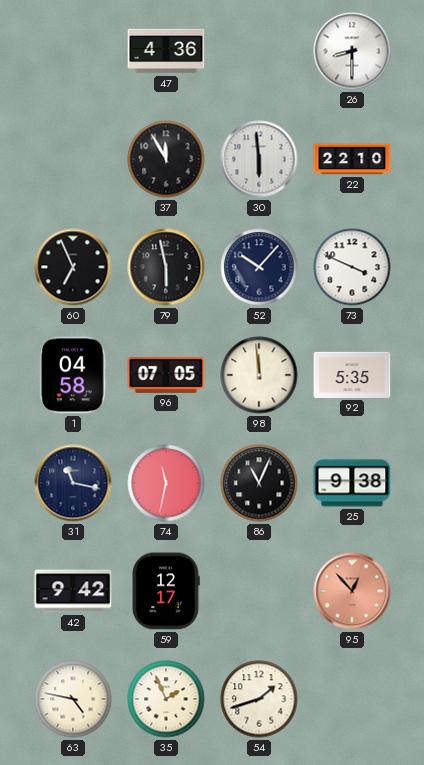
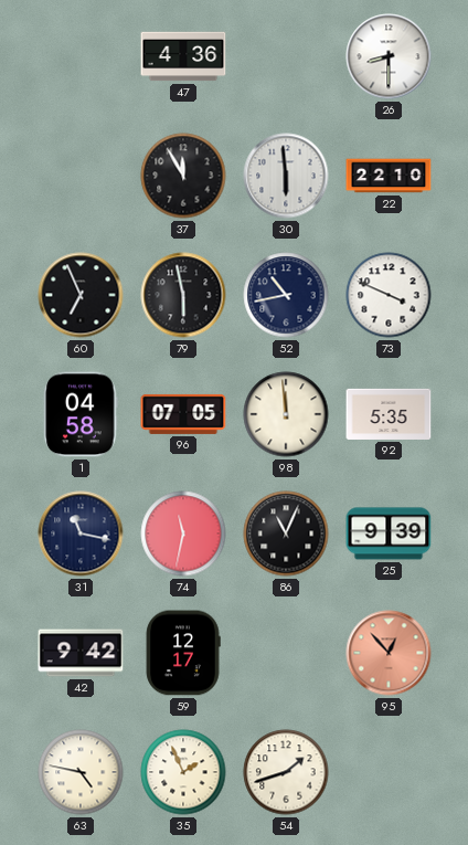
52: 10:07 -> 10:43
25: 9:38 -> 9:39
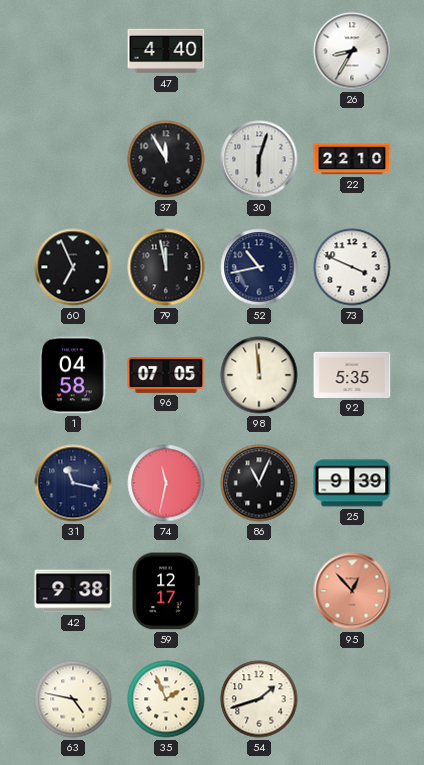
47: 4:36 -> 4:40
26: 8:30 -> 8:35
30: 5:59 -> 6:03
79: 5:58 -> 11:58
42: 9:42 -> 9:38
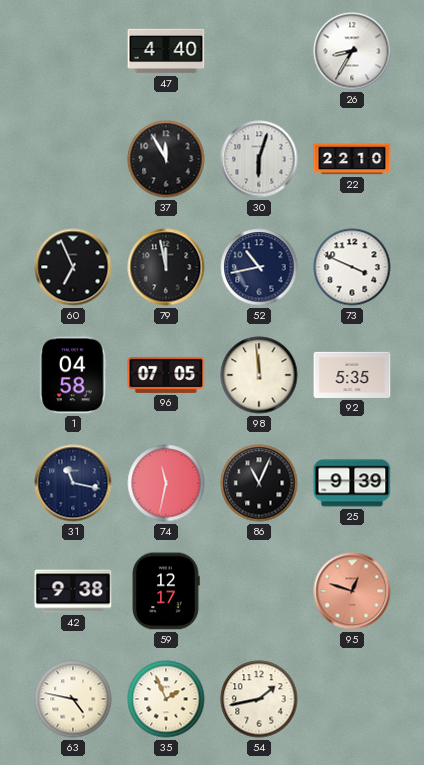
95: 12:53 -> 12:48
54: 1:42 -> 1:43
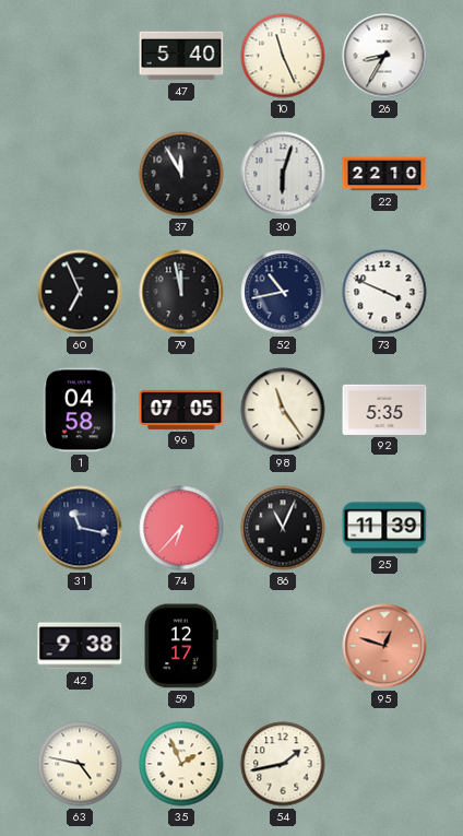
47: 4:40 -> 5:40
10: none -> 11:26
98: 11:59 -> 11:24
74: 11:32 -> 6:37
25: 9:39 -> 11:39
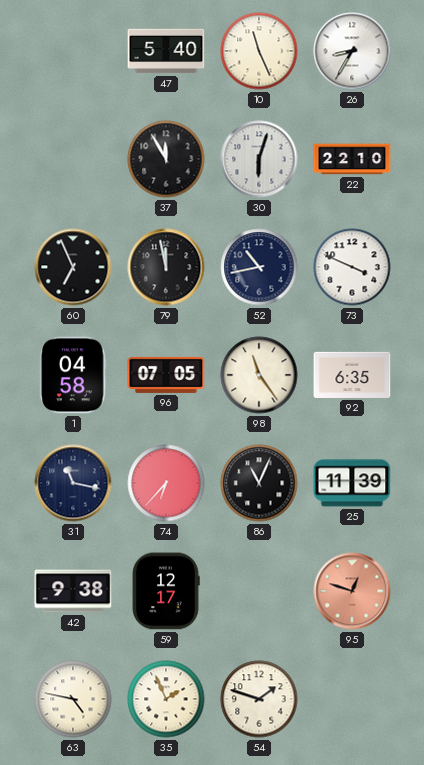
92: 5:35 -> 6:35
54: 1:43 -> 1:48
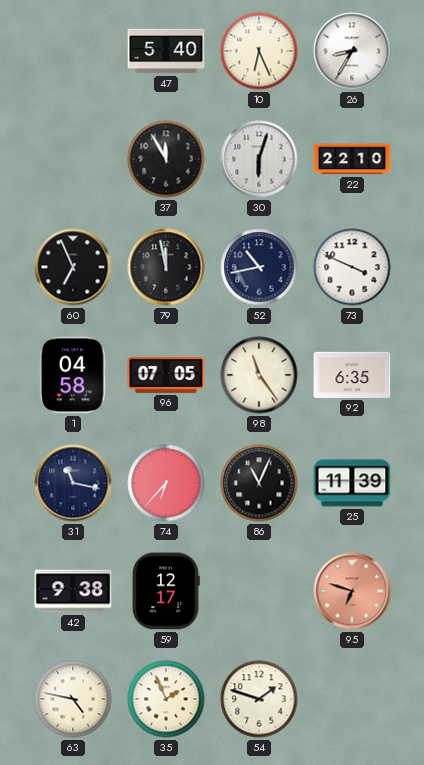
10: 11:26 -> 6:26
95: 12:48 -> 6:48
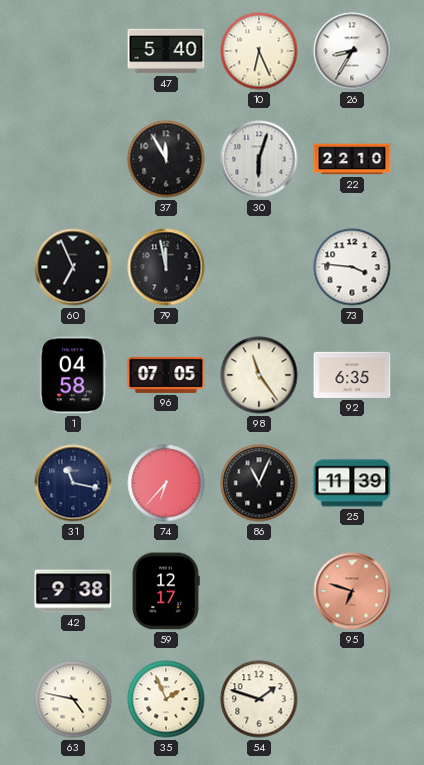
52: 10:43 -> none
73: 3:49 -> 3:46
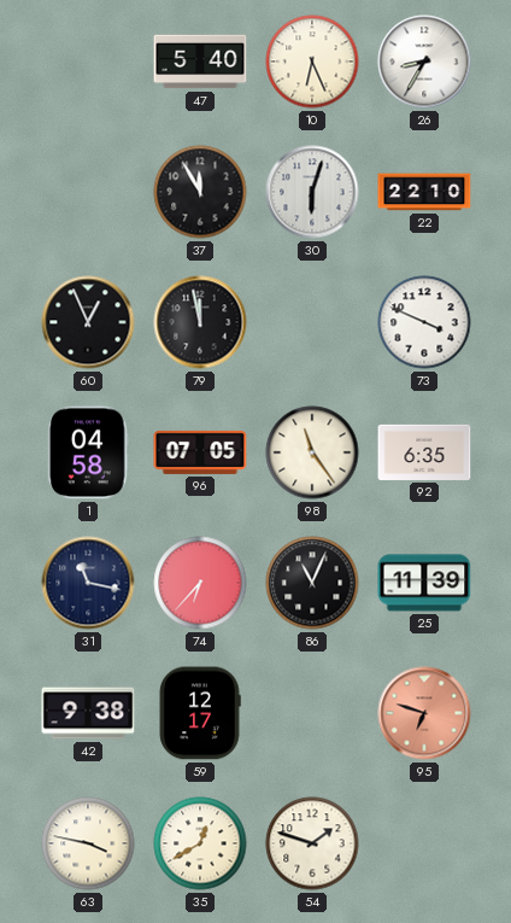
60: 6:56 -> 12:56
73: 3:46 -> 3:49
63: 4:47 -> 3:47
35: 1:56 -> 12:40
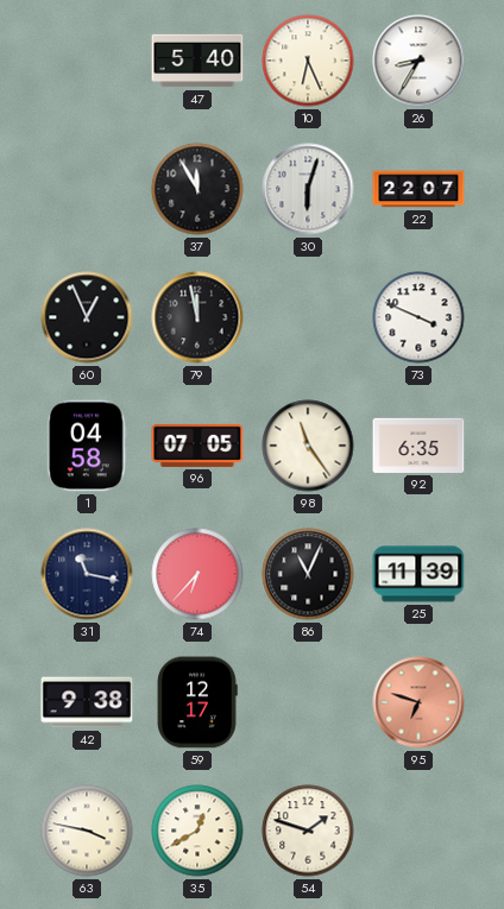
22: 22:10 -> 22:07
